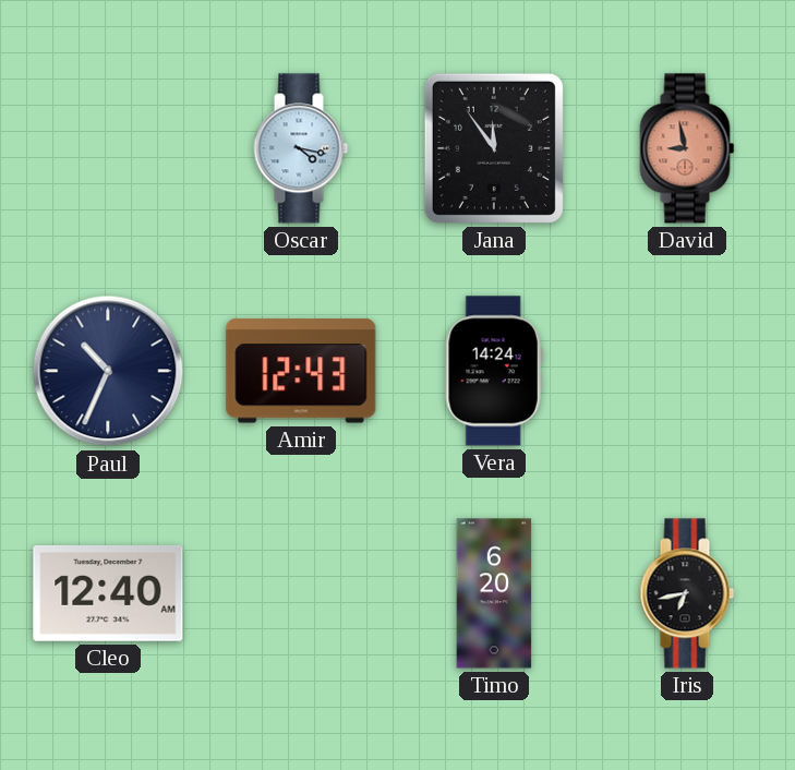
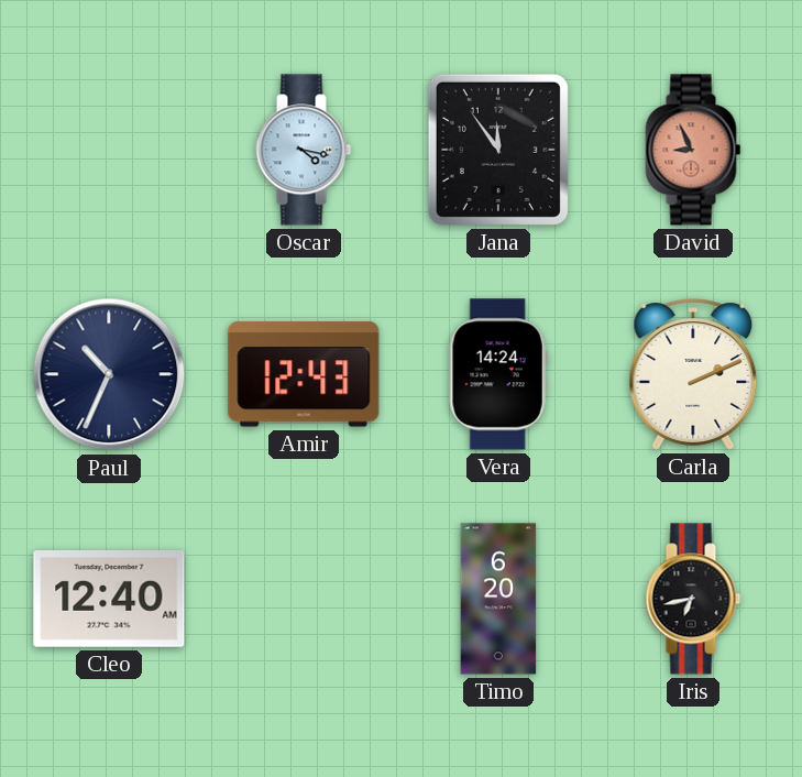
David: 8:58 -> 8:56
Carla: none -> 2:11
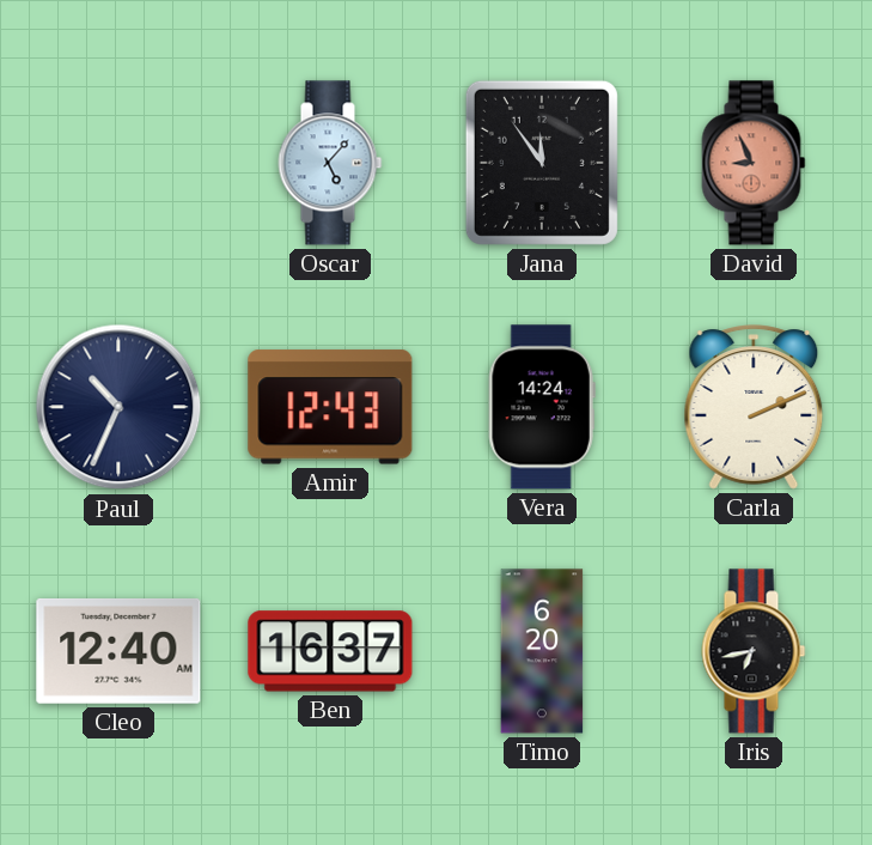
Oscar: 4:17 -> 5:07
Ben: none -> 16:37
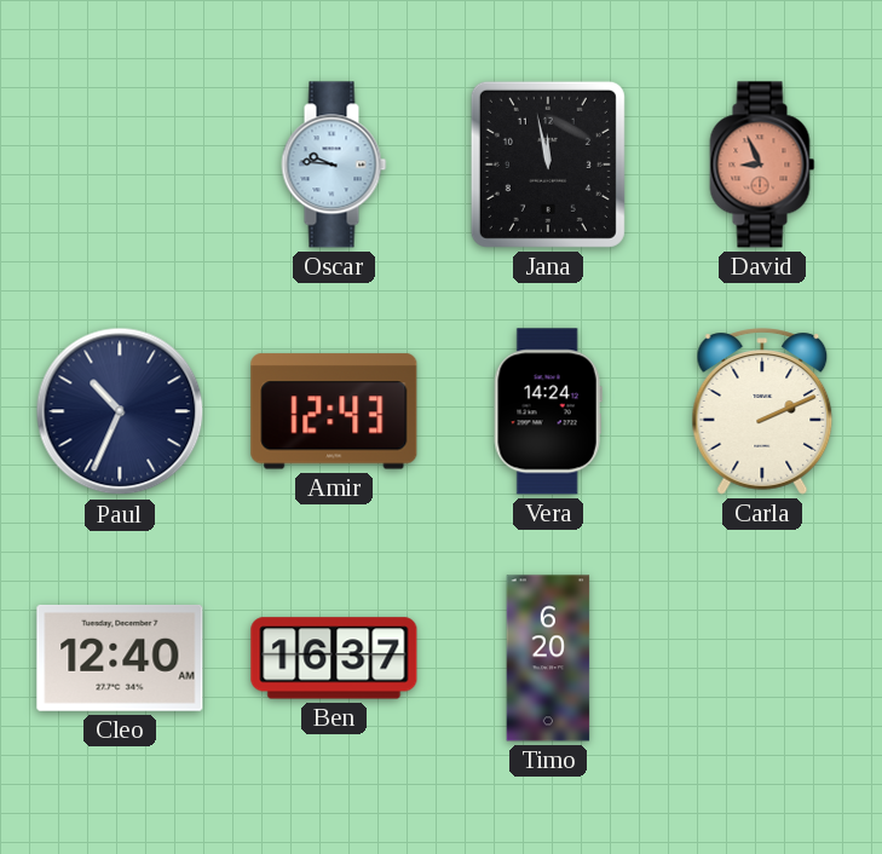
Oscar: 5:07 -> 9:46
Jana: 11:54 -> 11:58
Iris: 6:43 -> none
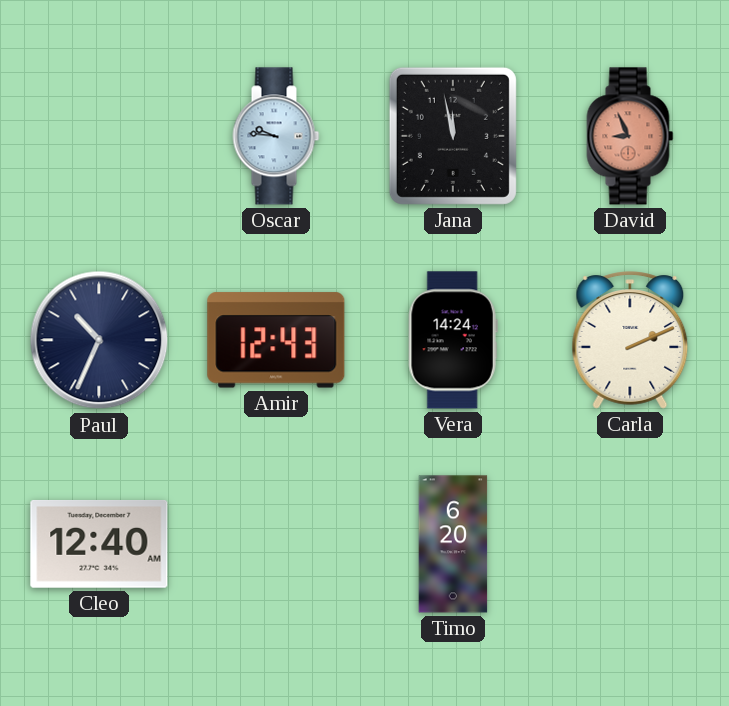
Ben: 16:37 -> none
